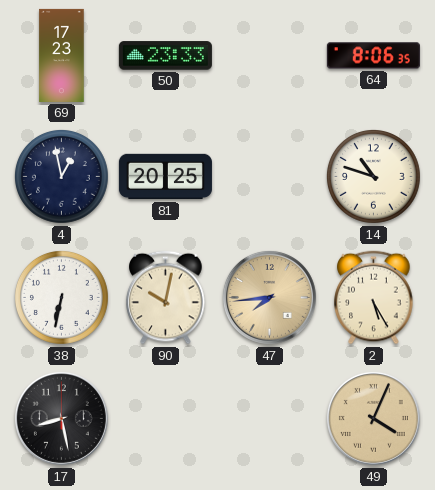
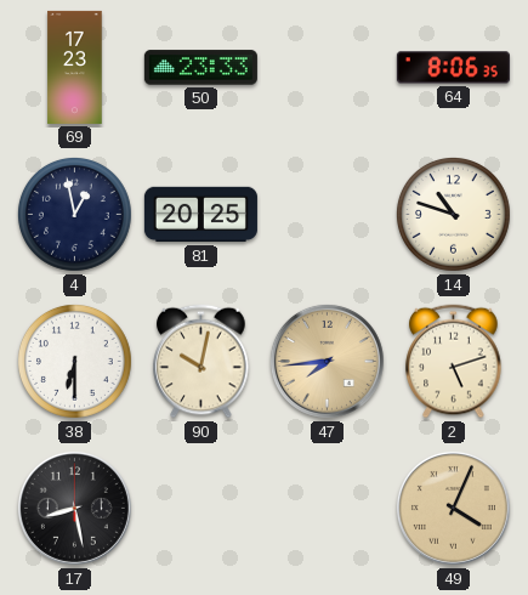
38: 6:32 -> 6:30
2: 5:25 -> 5:12
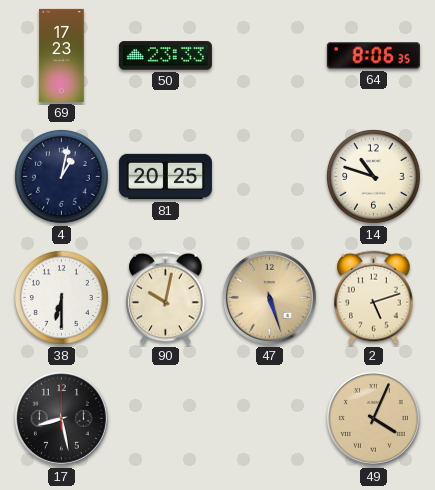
4: 12:58 -> 1:02
47: 7:44 -> 5:27
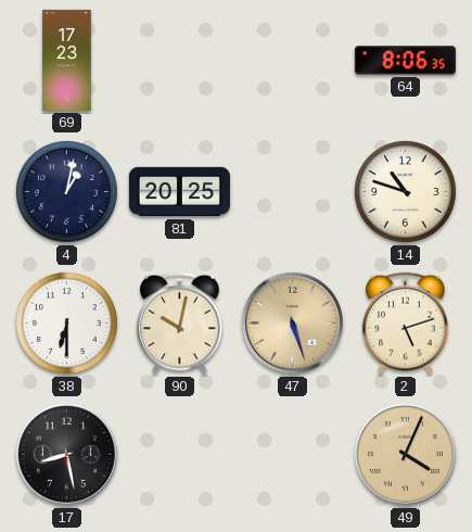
50: 23:33 -> none
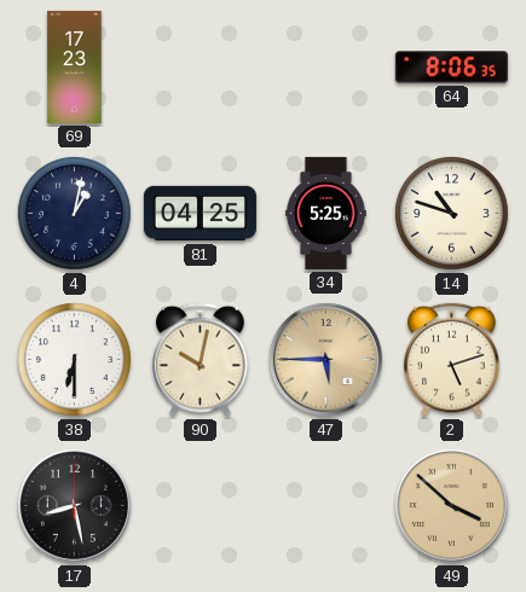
81: 20:25 -> 04:25
34: none -> 5:25
47: 5:27 -> 5:45
49: 4:04 -> 3:52
